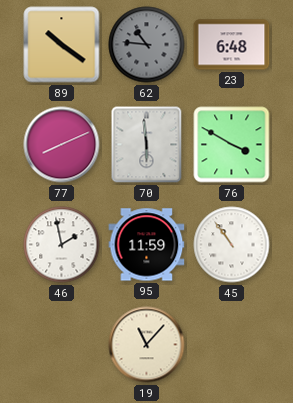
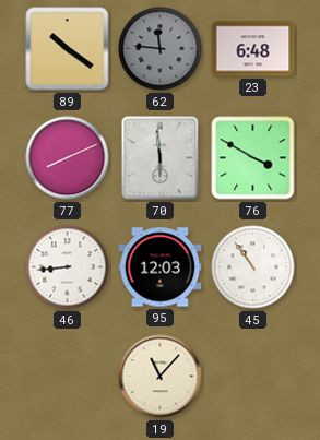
62: 10:46 -> 11:46
46: 1:58 -> 8:44
95: 11:59 -> 12:03
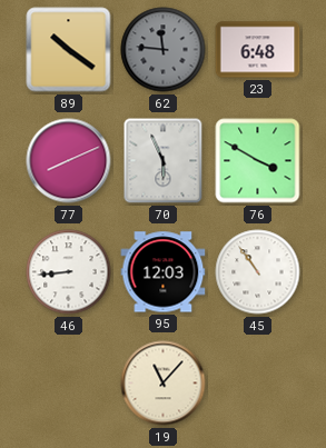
70: 5:59 -> 5:56
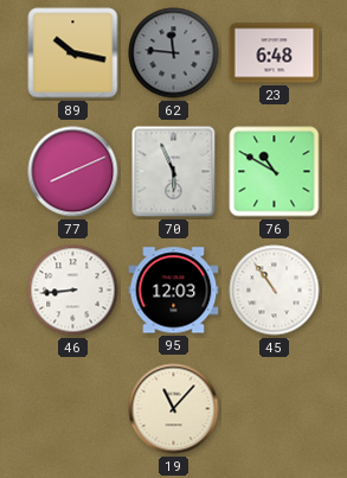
89: 10:21 -> 10:17
76: 3:50 -> 10:50
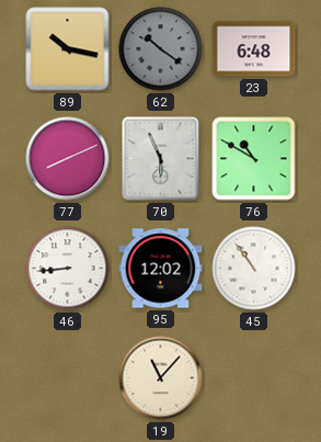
62: 11:46 -> 10:21
95: 12:03 -> 12:02
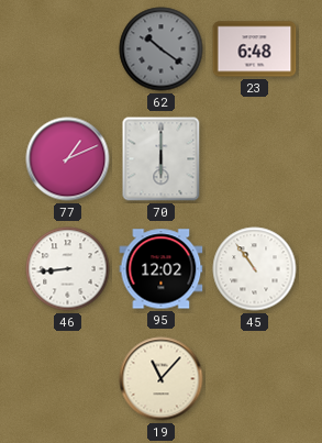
89: 10:17 -> none
77: 8:11 -> 1:11
70: 5:56 -> 6:00
76: 10:50 -> none
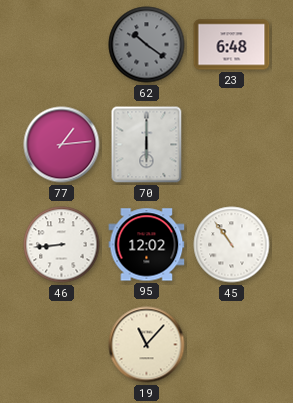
77: 1:11 -> 1:14
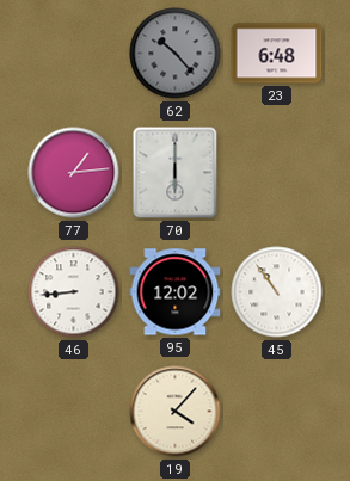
62: 10:21 -> 10:23
19: 11:07 -> 4:07
